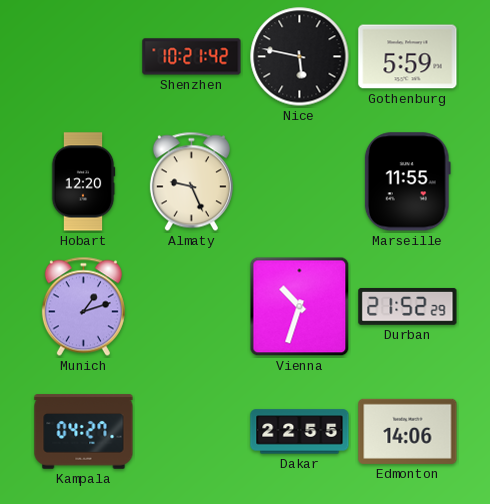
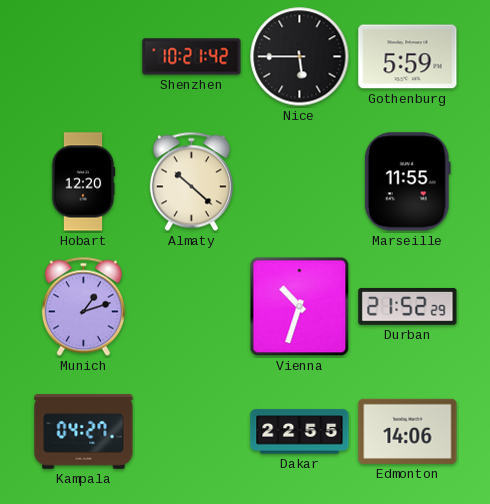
Nice: 5:47 -> 5:45
Almaty: 9:26 -> 10:22
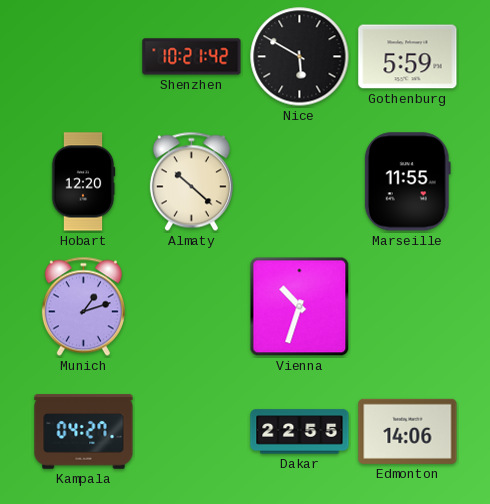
Nice: 5:45 -> 5:50
Durban: 21:52 -> none
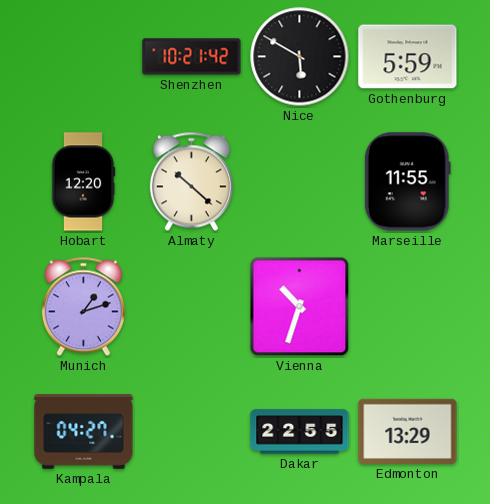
Edmonton: 14:06 -> 13:29
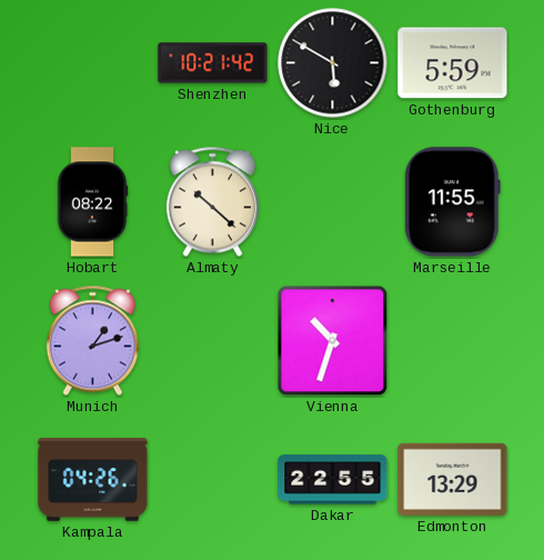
Hobart: 12:20 -> 08:22
Kampala: 04:27 -> 04:26
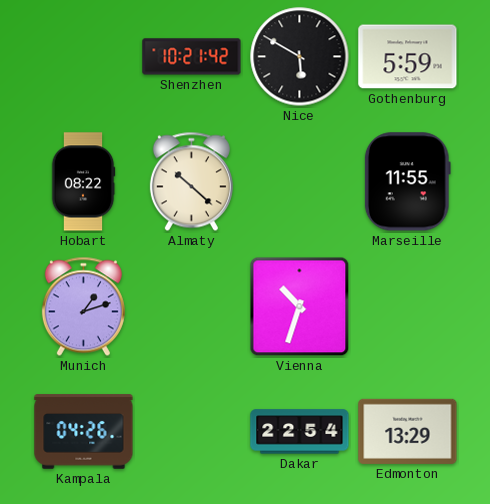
Dakar: 22:55 -> 22:54
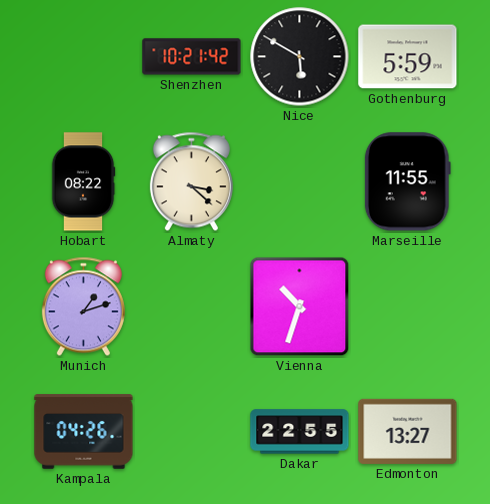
Almaty: 10:22 -> 3:22
Dakar: 22:54 -> 22:55
Edmonton: 13:29 -> 13:27
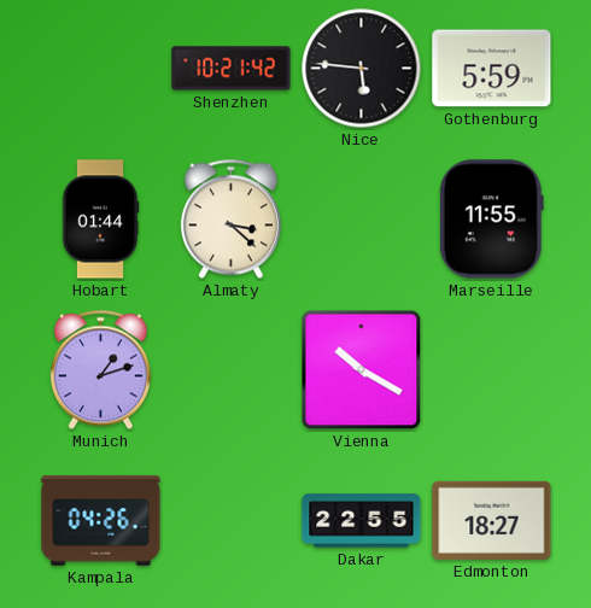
Nice: 5:50 -> 5:46
Hobart: 08:22 -> 01:44
Vienna: 10:33 -> 10:20
Edmonton: 13:27 -> 18:27
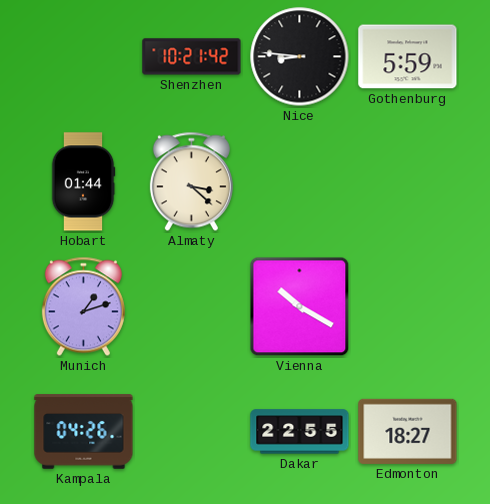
Nice: 5:46 -> 8:46
Marseille: 11:55 -> none
